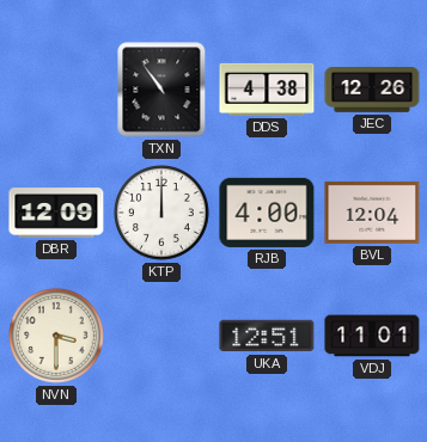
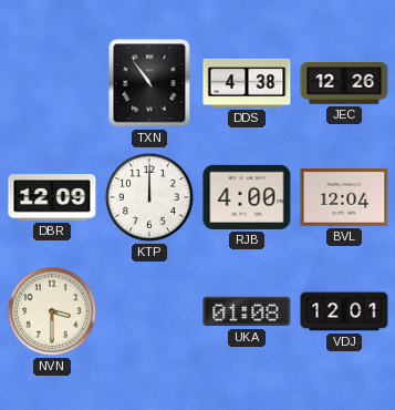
UKA: 12:51 -> 01:08
VDJ: 11:01 -> 12:01
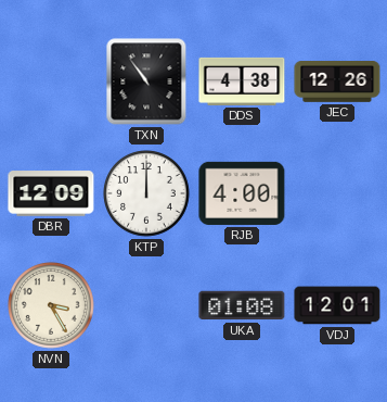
BVL: 12:04 -> none
NVN: 3:30 -> 3:25
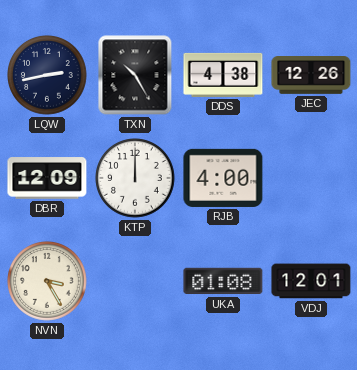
LQW: none -> 2:43
TXN: 10:54 -> 10:25
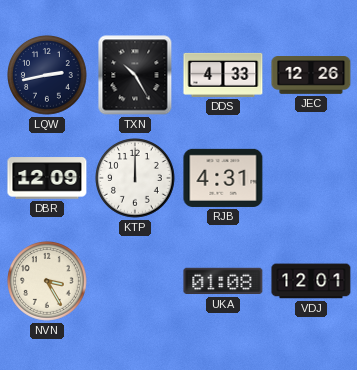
DDS: 4:38 -> 4:33
RJB: 4:00 -> 4:31
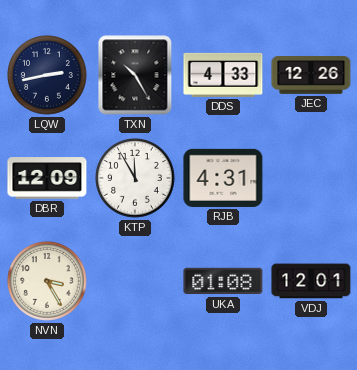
KTP: 12:00 -> 11:55
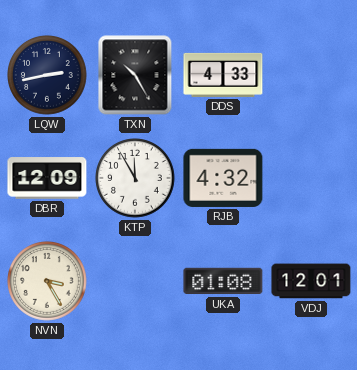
JEC: 12:26 -> none
RJB: 4:31 -> 4:32
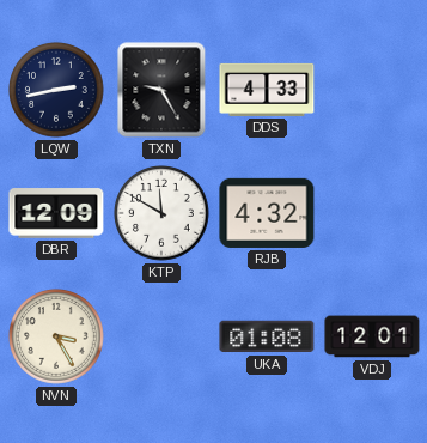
TXN: 10:25 -> 9:25
KTP: 11:55 -> 11:50
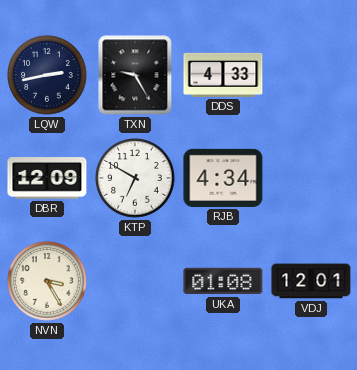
KTP: 11:50 -> 6:50
RJB: 4:32 -> 4:34
